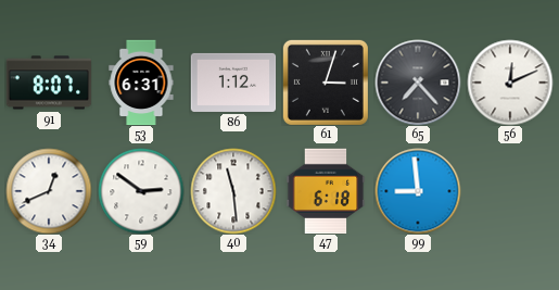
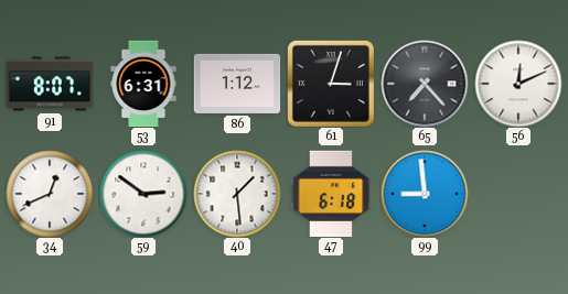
40: 11:29 -> 1:29
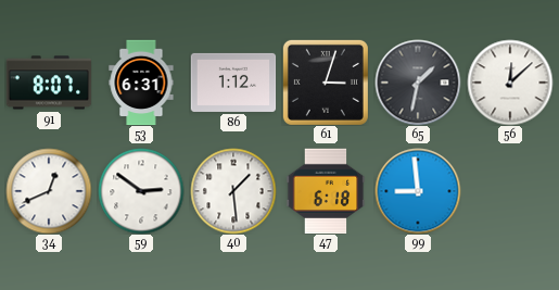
65: 7:23 -> 1:32
56: 12:11 -> 12:08
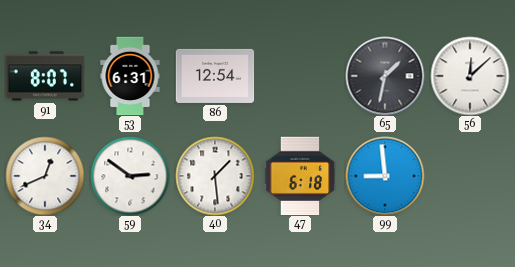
86: 1:12 -> 12:54
61: 3:03 -> none
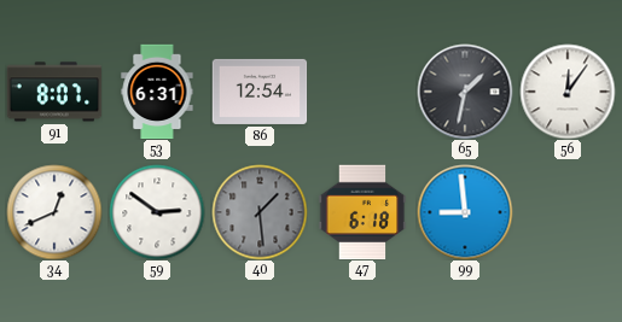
56: 12:08 -> 12:06
40 dial: white -> grey
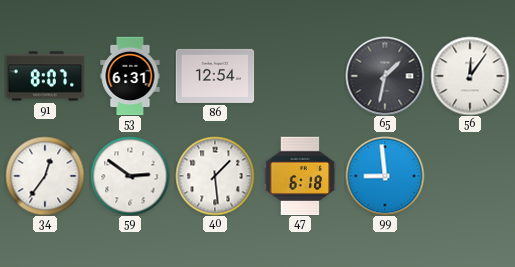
34: 12:41 -> 12:36
40 dial: grey -> white
